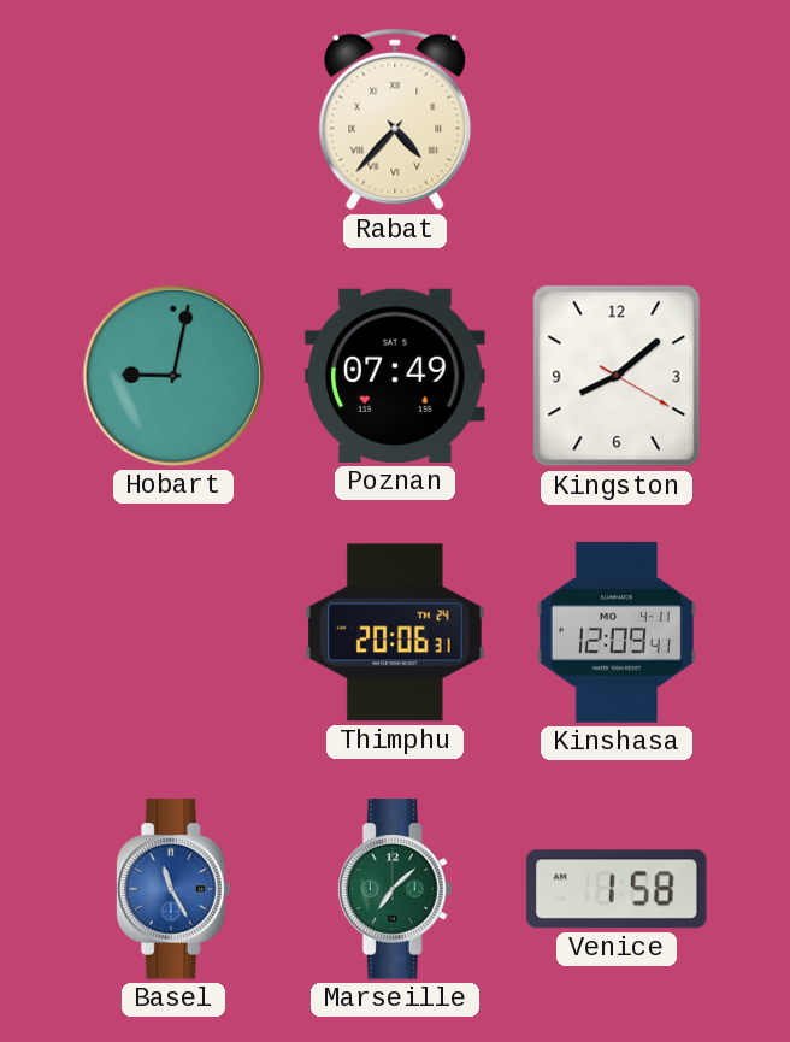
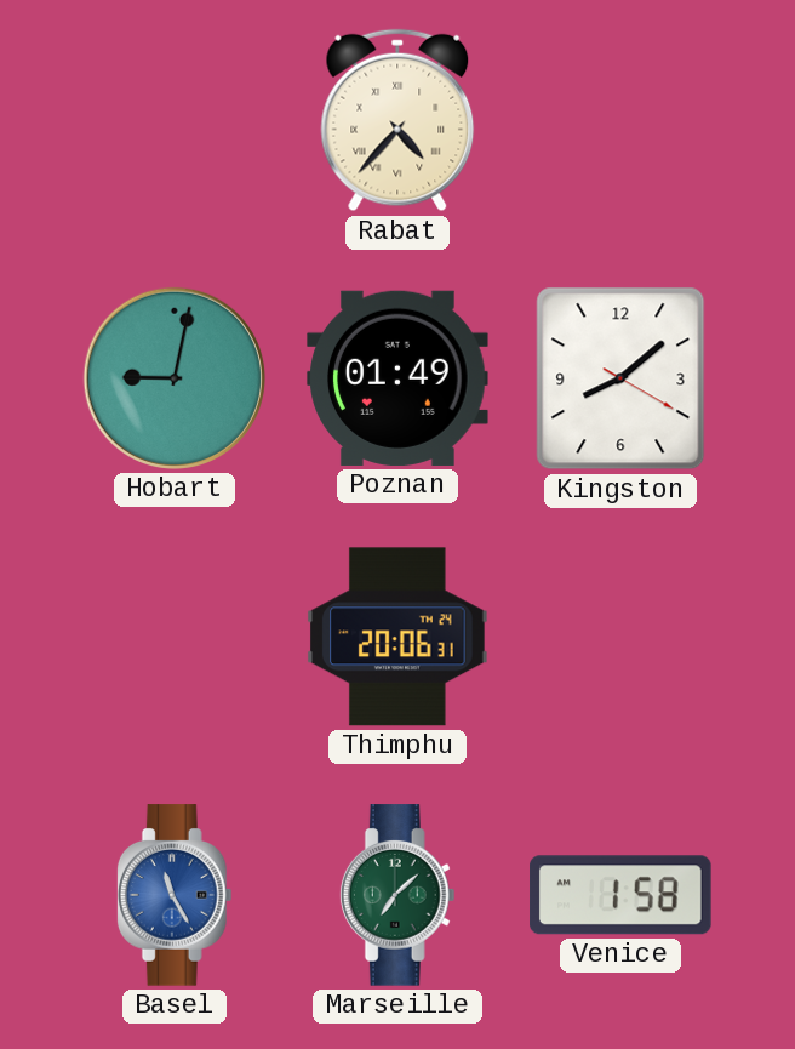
Poznan: 07:49 -> 01:49
Kinshasa: 12:09 -> none
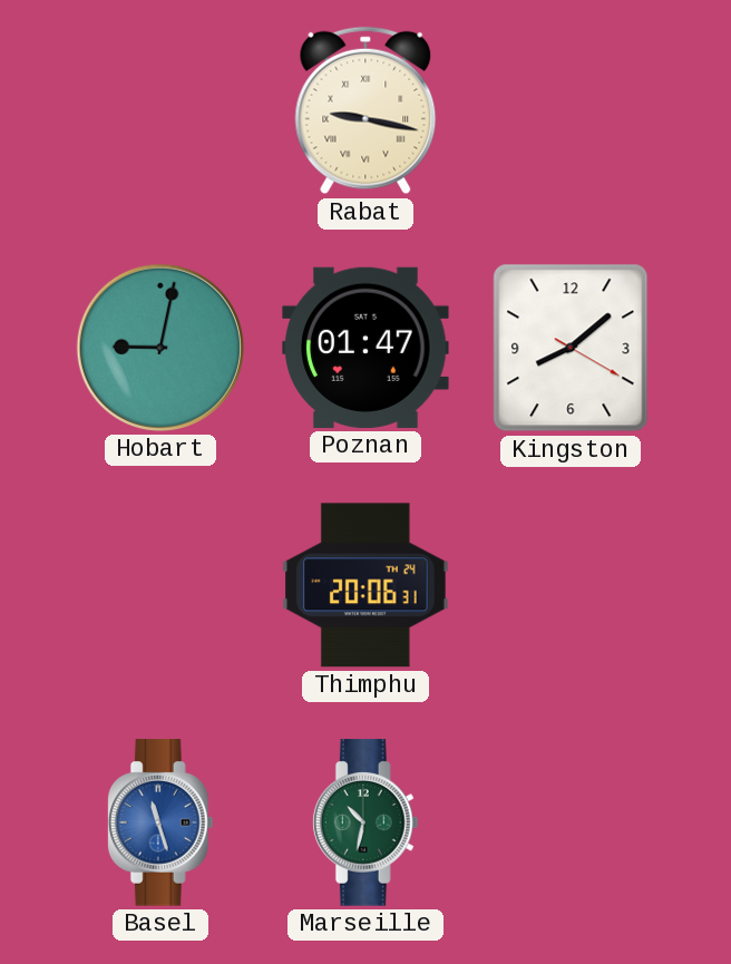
Rabat: 4:37 -> 9:17
Poznan: 01:49 -> 01:47
Basel: 11:25 -> 11:27
Marseille: 7:08 -> 10:32
Venice: 1:58 -> none
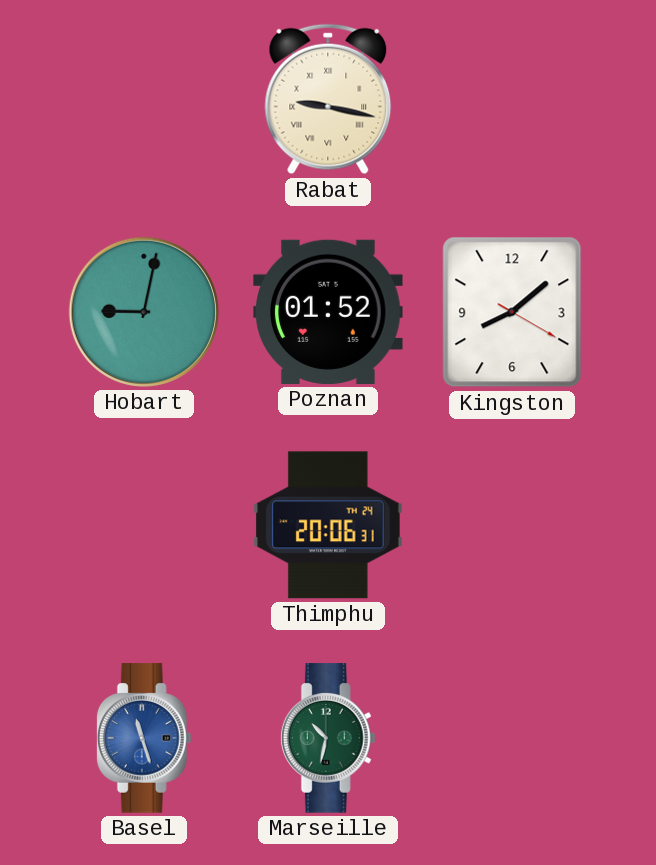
Poznan: 01:47 -> 01:52
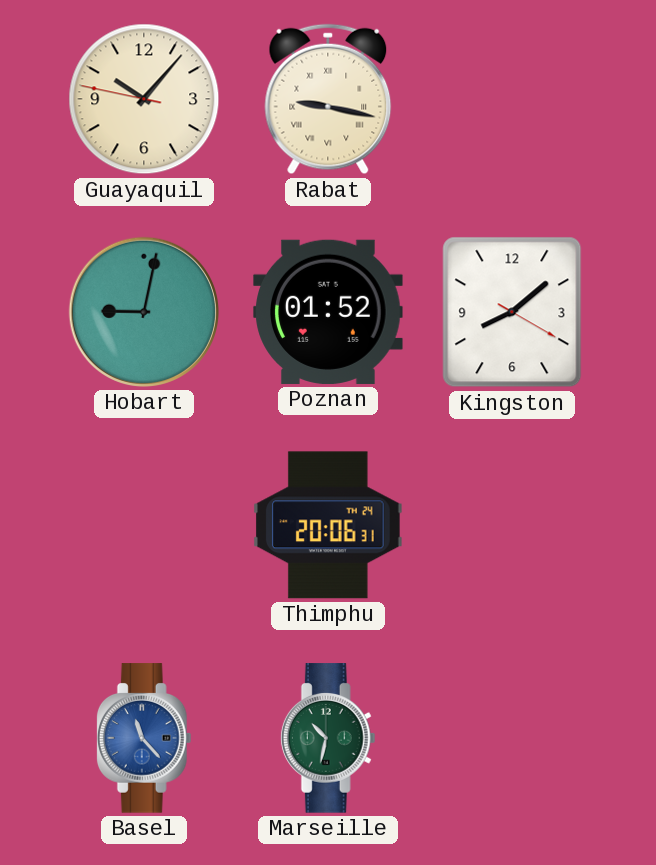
Guayaquil: none -> 10:06
Basel: 11:27 -> 11:23
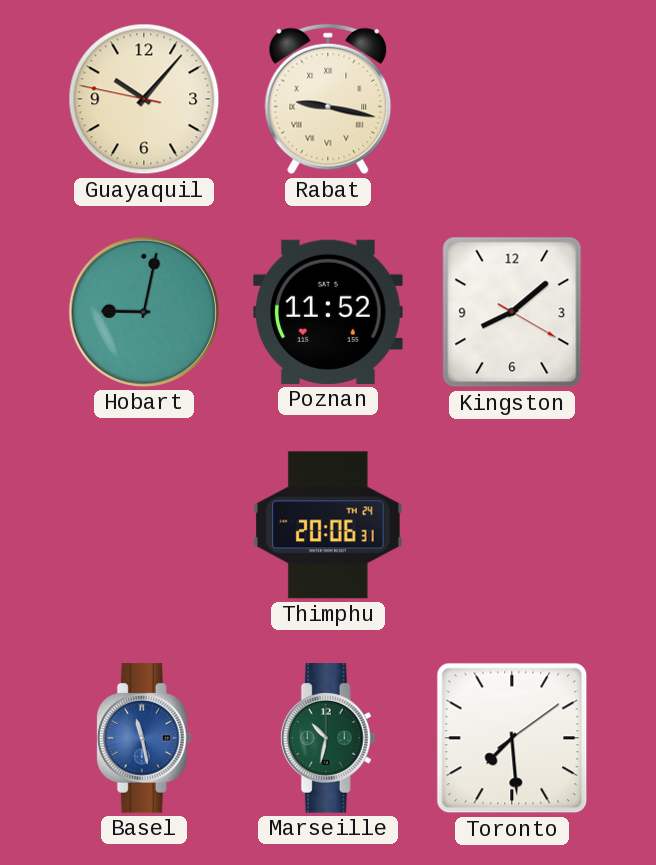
Poznan: 01:52 -> 11:52
Basel: 11:23 -> 11:28
Toronto: none -> 7:29
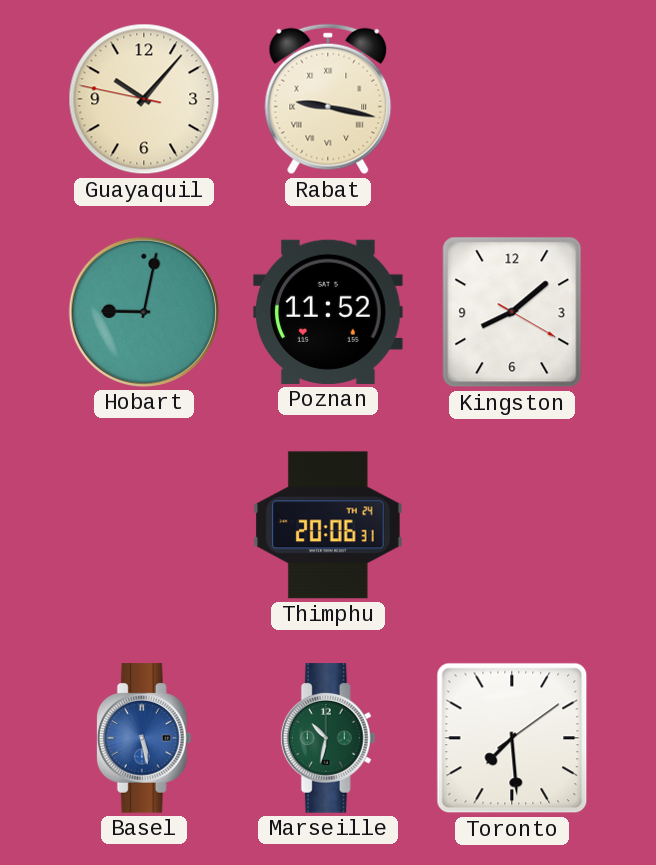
Basel: 11:28 -> 5:28
